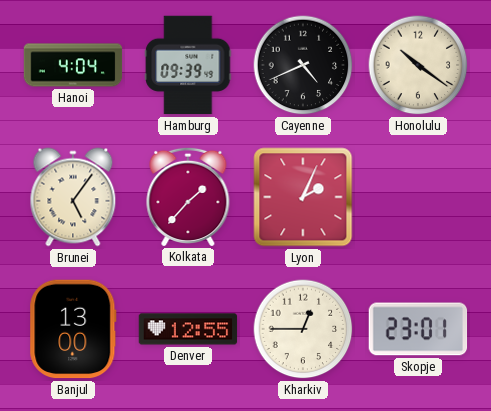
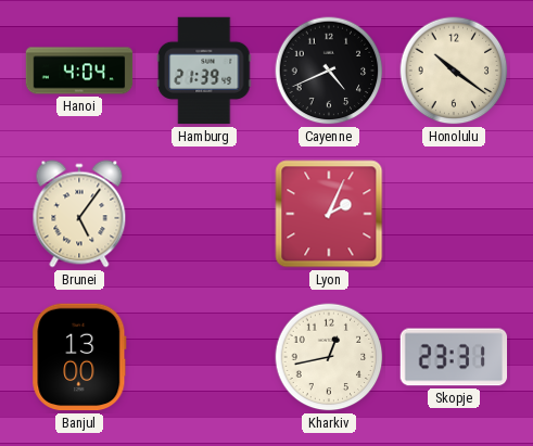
Hamburg: 09:39 -> 21:39
Kolkata: 1:37 -> none
Denver: 12:55 -> none
Kharkiv: 12:45 -> 12:43
Skopje: 23:01 -> 23:31
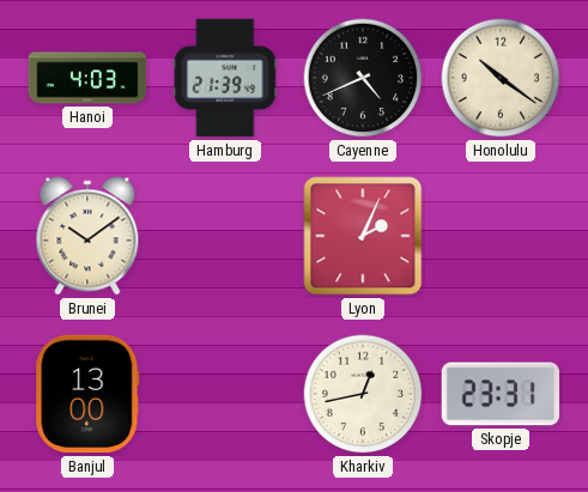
Hanoi: 4:04 -> 4:03
Brunei: 5:06 -> 10:09
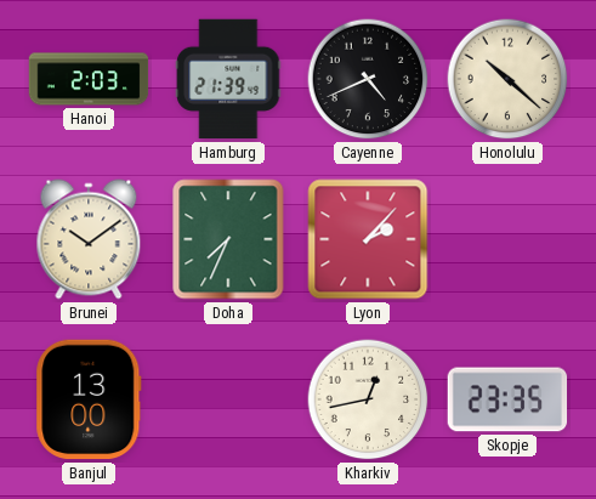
Hanoi: 4:03 -> 2:03
Honolulu: 10:21 -> 10:22
Doha: none -> 7:34
Lyon: 2:04 -> 2:07
Skopje: 23:31 -> 23:35
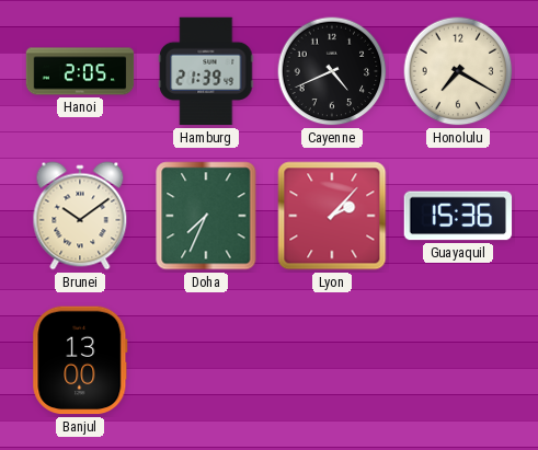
Hanoi: 2:03 -> 2:05
Honolulu: 10:22 -> 7:20
Guayaquil: none -> 15:36
Kharkiv: 12:43 -> none
Skopje: 23:35 -> none
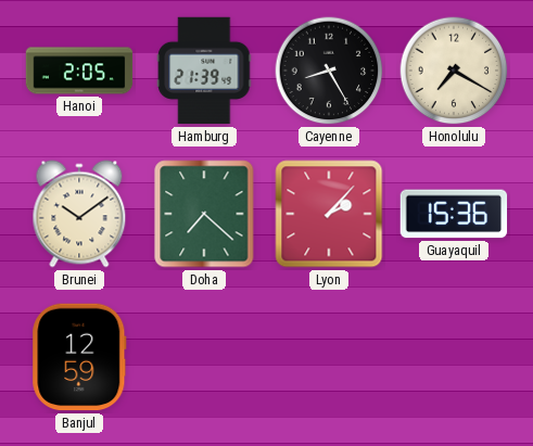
Cayenne: 4:41 -> 8:25
Doha: 7:34 -> 7:22
Banjul: 13:00 -> 12:59
